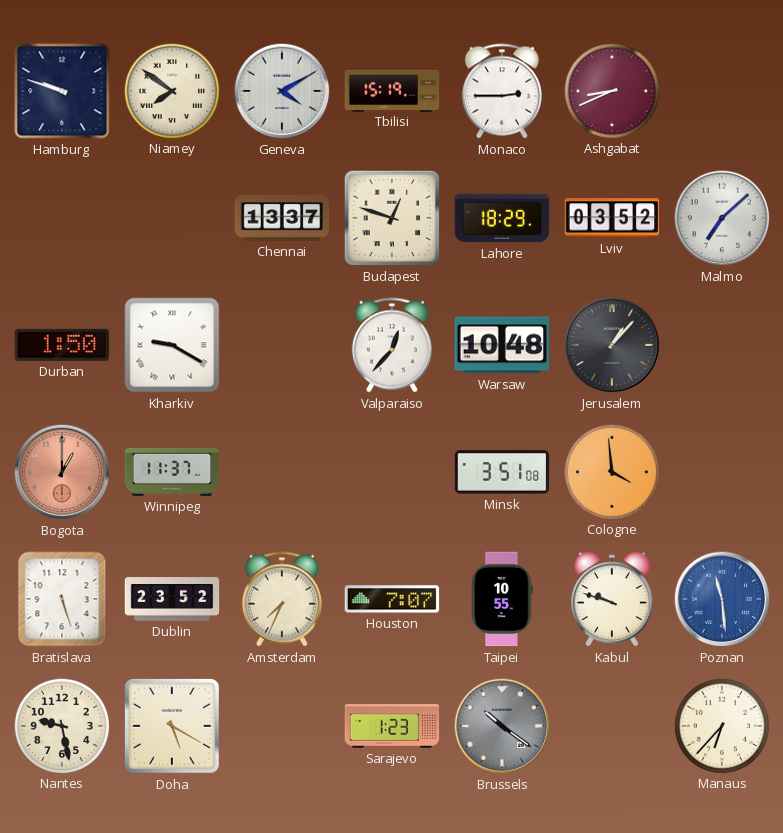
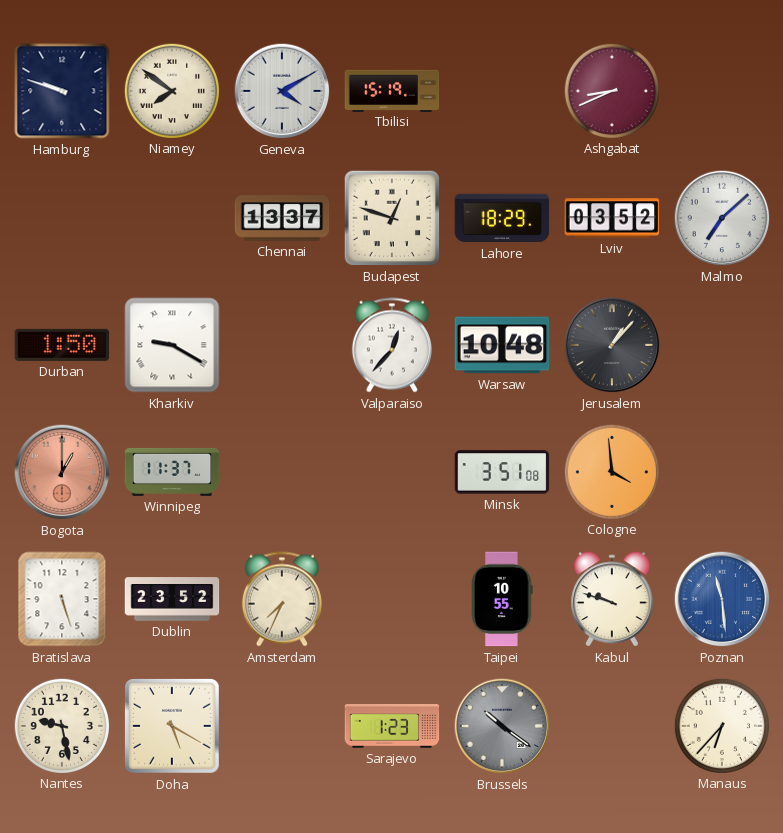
Monaco: 2:45 -> none
Houston: 7:07 -> none
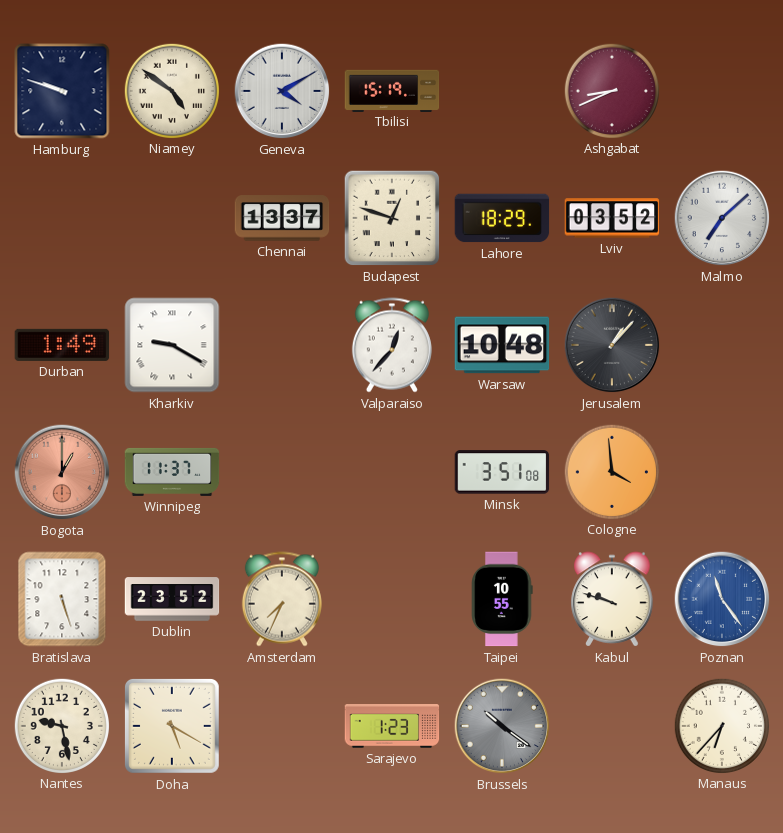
Niamey: 7:51 -> 4:51
Durban: 1:50 -> 1:49
Poznan: 11:29 -> 11:24
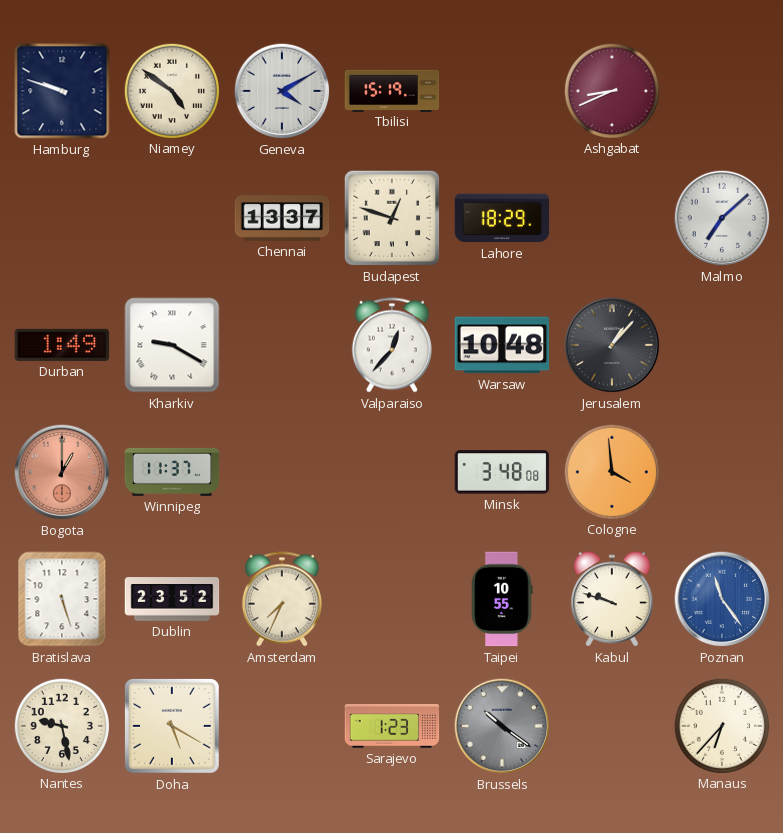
Lviv: 03:52 -> none
Minsk: 3:51 -> 3:48
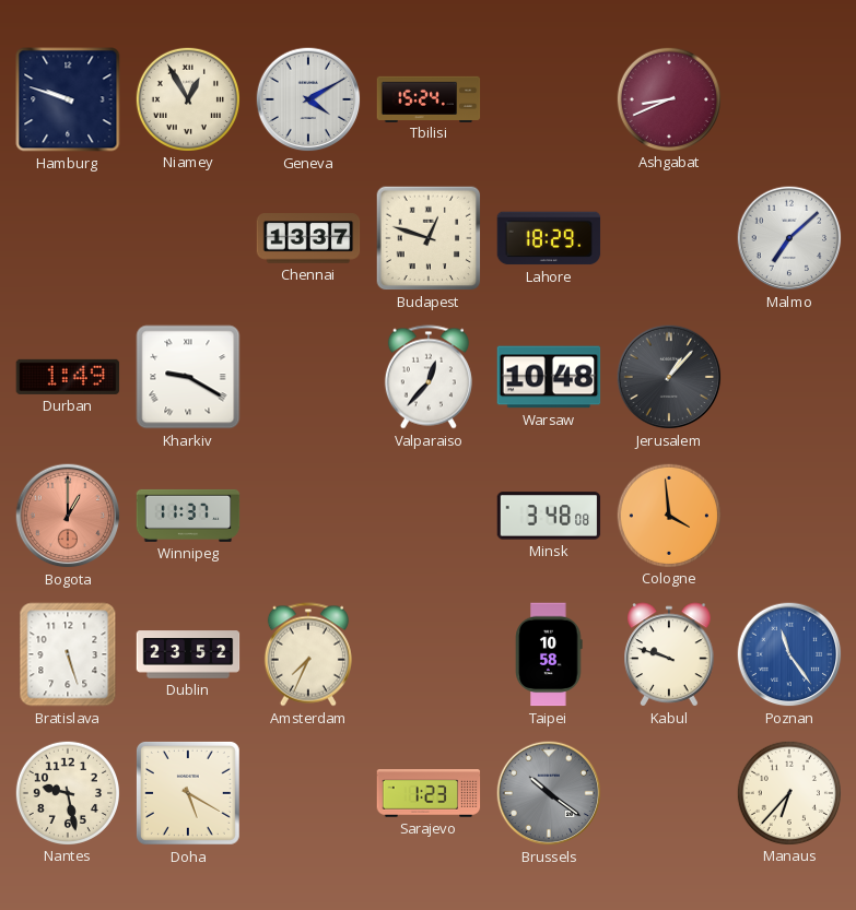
Niamey: 4:51 -> 12:55
Tbilisi: 15:19 -> 15:24
Taipei: 10:55 -> 10:58
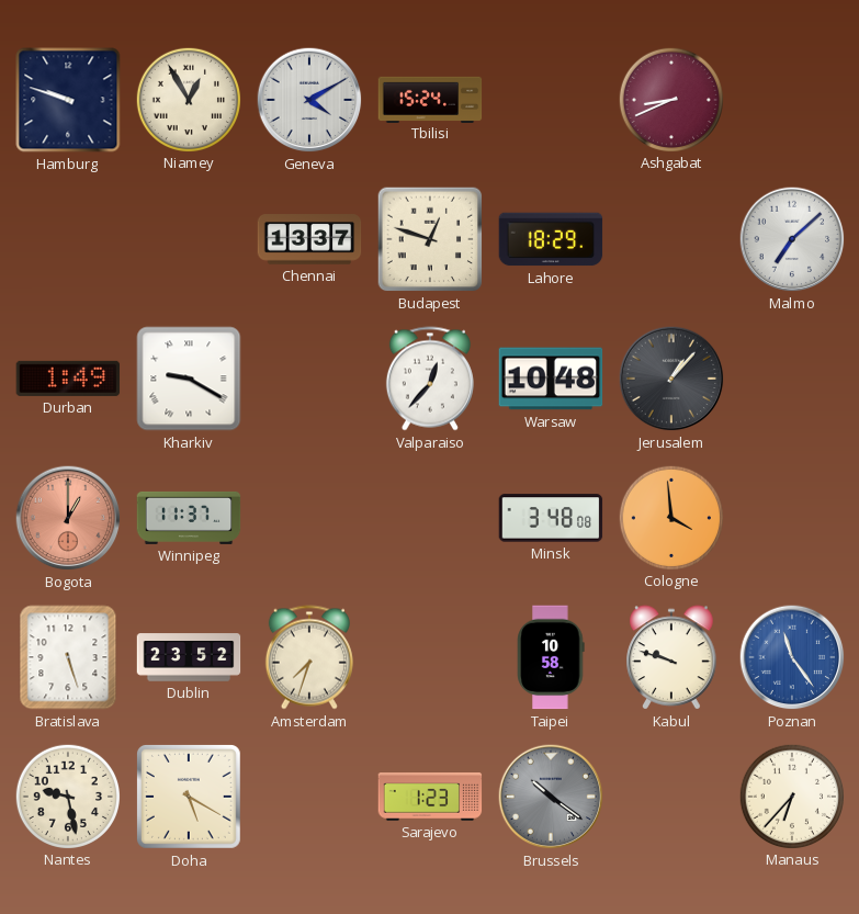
Amsterdam: 7:34 -> 7:33
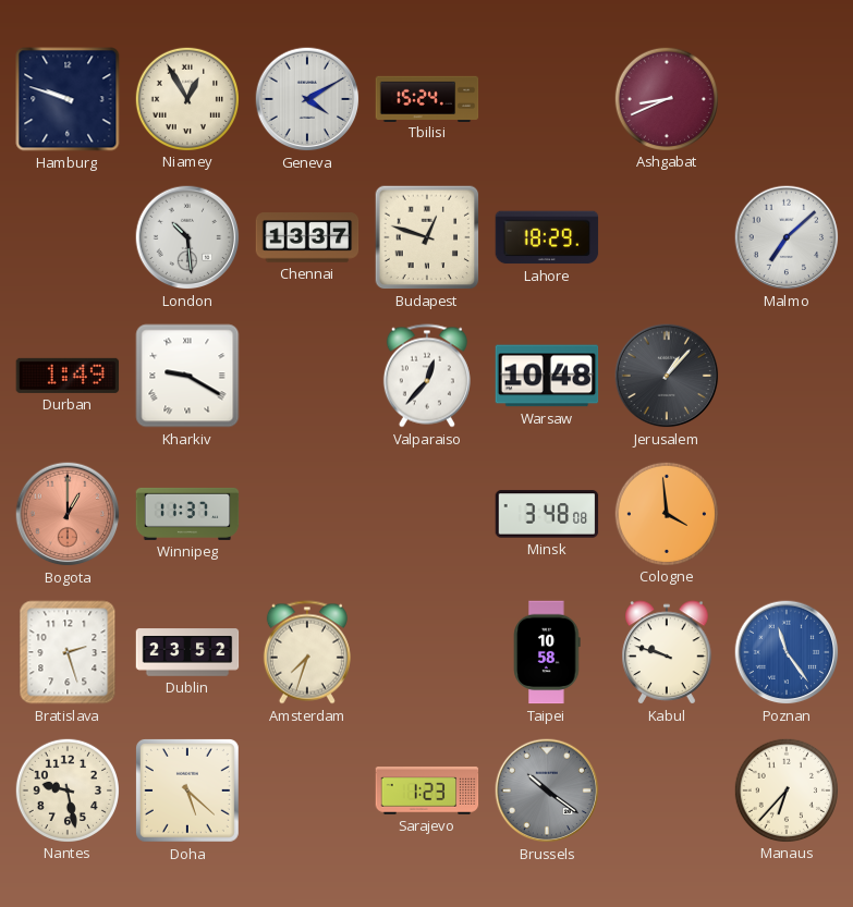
London: none -> 10:29
Bratislava: 5:27 -> 2:27
Doha: 5:20 -> 5:22
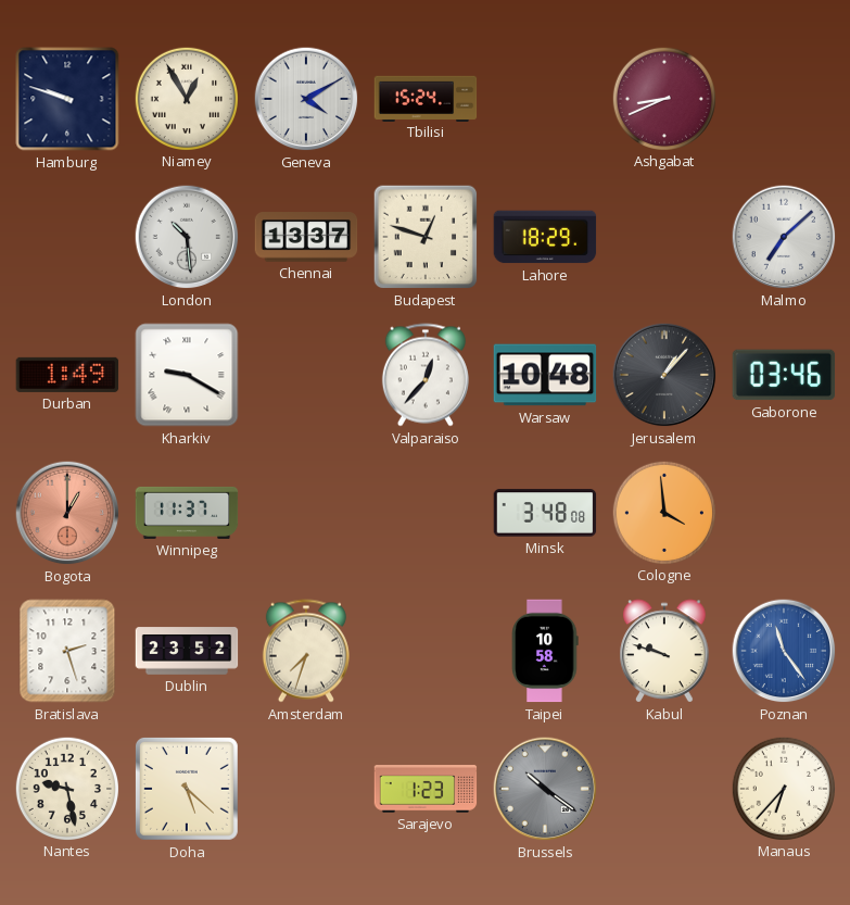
Gaborone: none -> 03:46
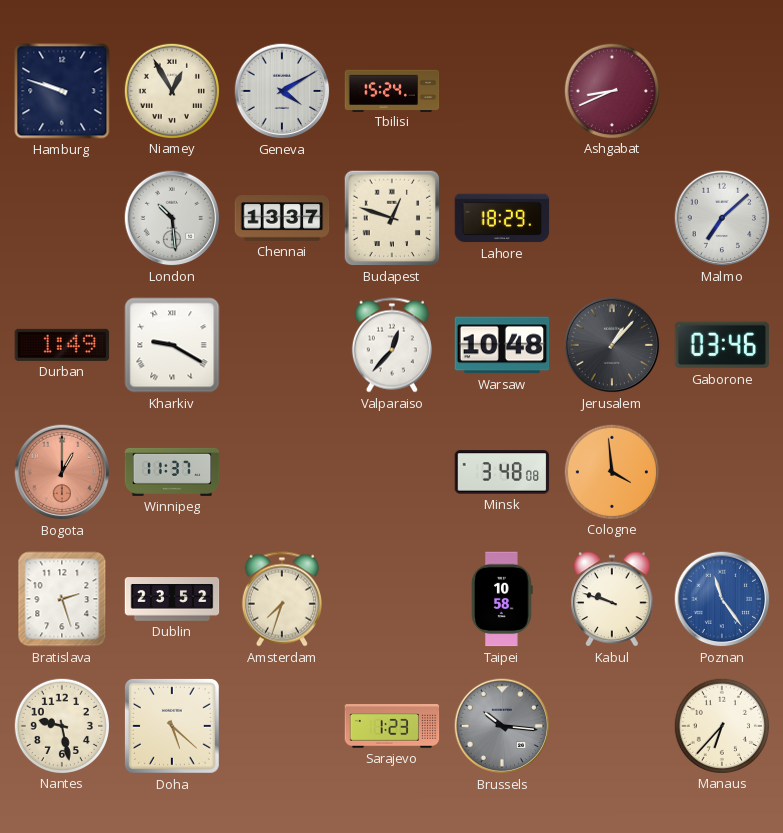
Brussels: 10:21 -> 10:16
